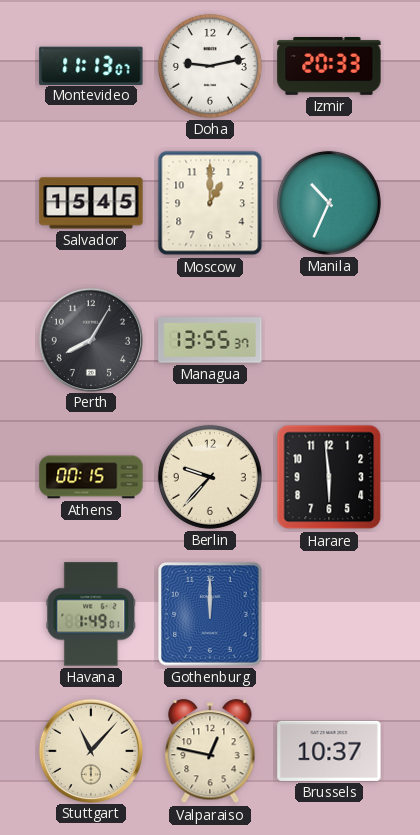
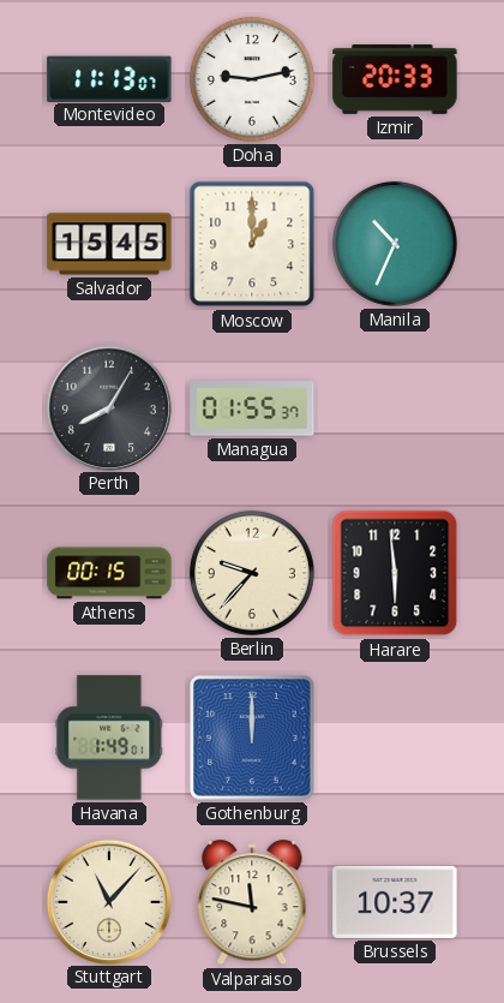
Managua: 13:55 -> 01:55
Valparaiso: 12:47 -> 11:47
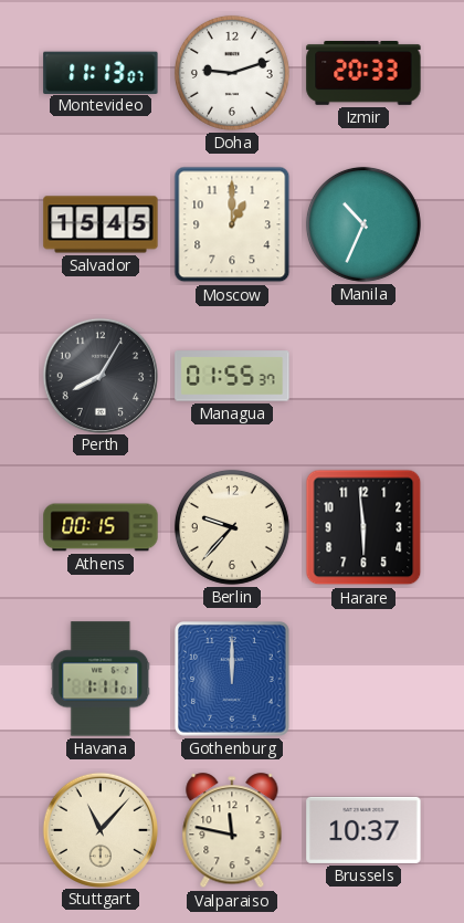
Doha: 9:13 -> 9:12
Havana: 1:49 -> 1:11
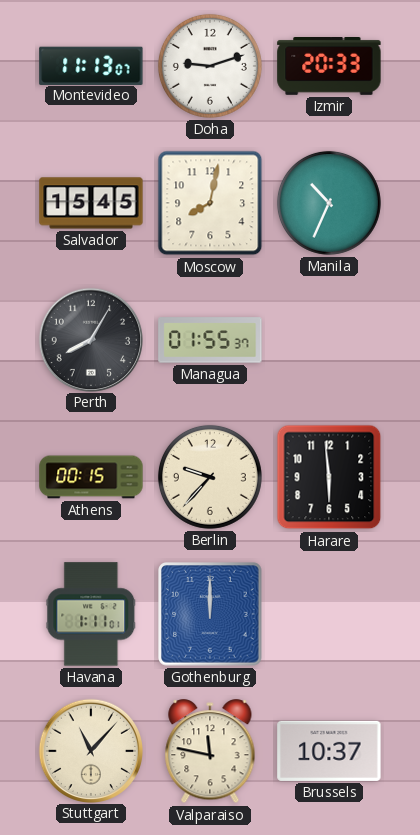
Moscow: 1:00 -> 8:02
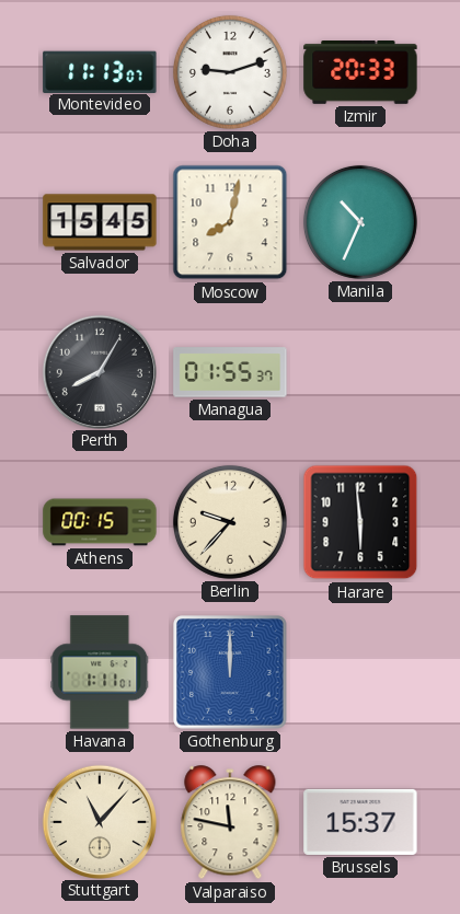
Brussels: 10:37 -> 15:37
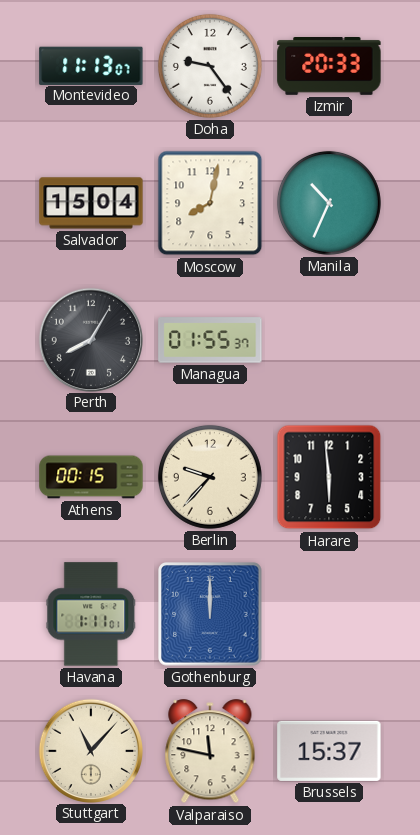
Doha: 9:12 -> 9:24
Salvador: 15:45 -> 15:04
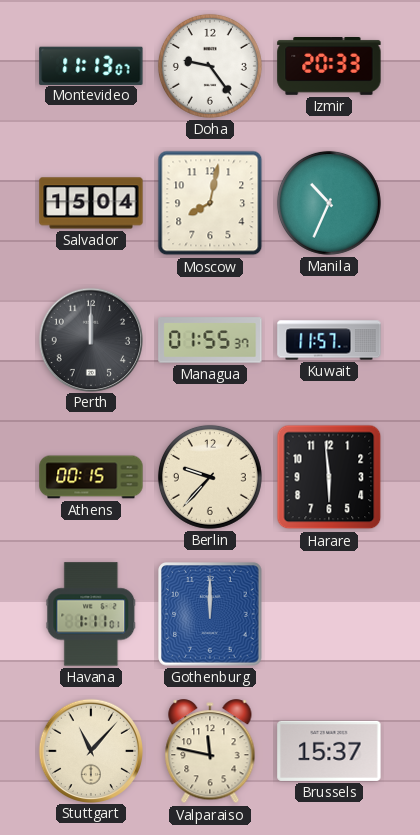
Perth: 8:05 -> 12:00
Kuwait: none -> 11:57
